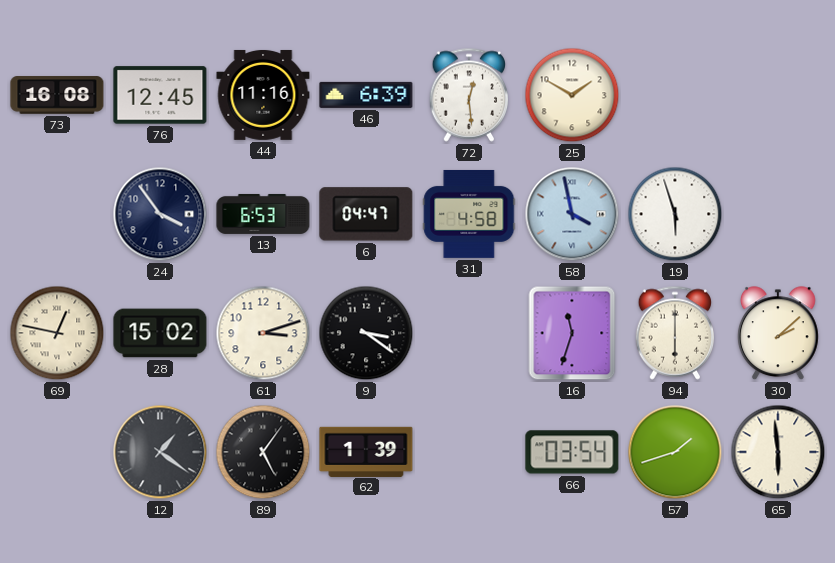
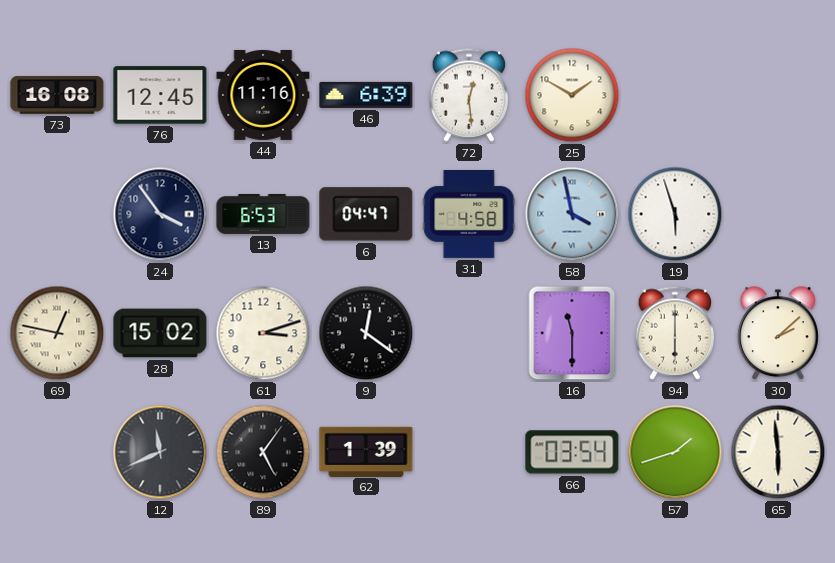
9: 3:21 -> 12:21
16: 11:33 -> 11:30
12: 1:21 -> 11:41
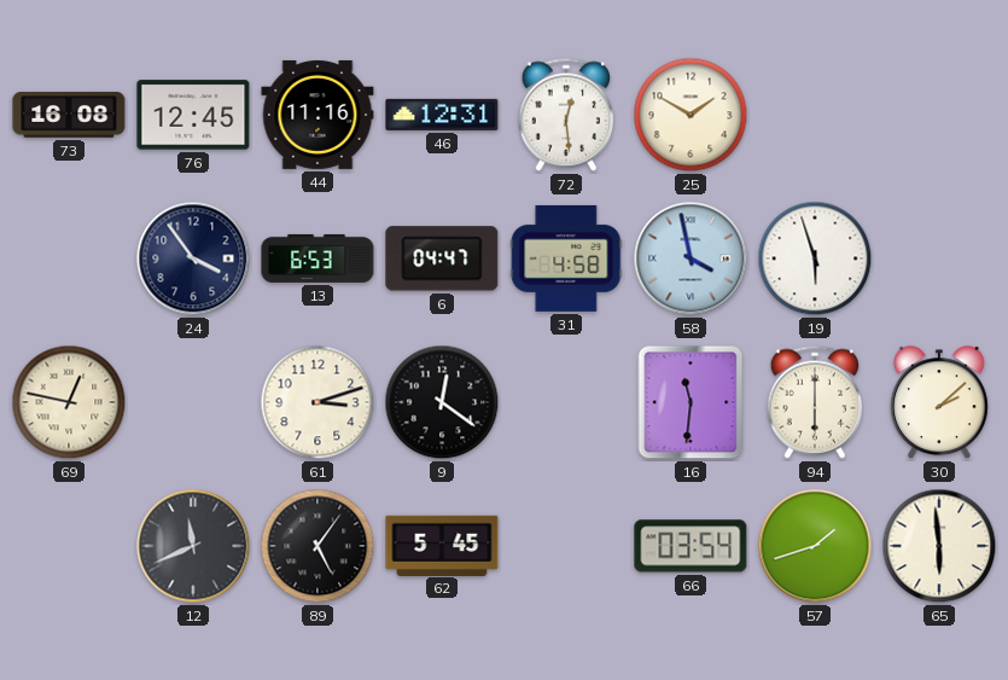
46: 6:39 -> 12:31
28: 15:02 -> none
16: 11:30 -> 11:31
62: 1:39 -> 5:45
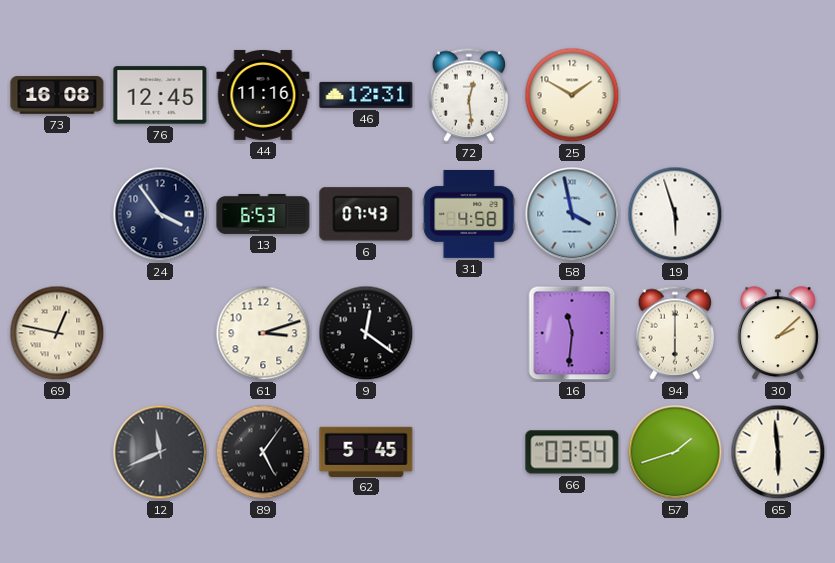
6: 04:47 -> 07:43
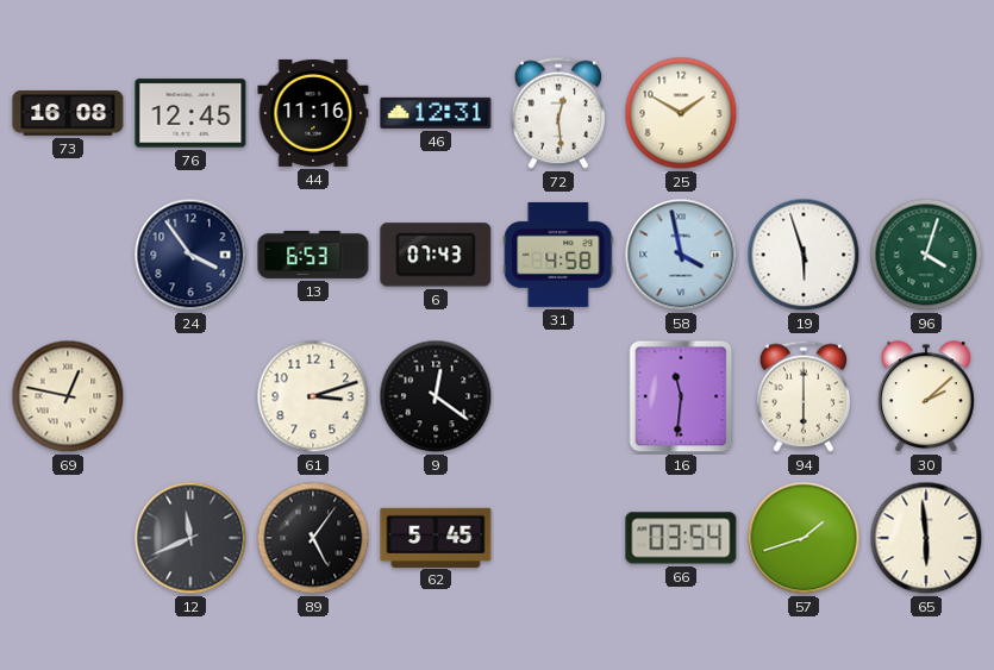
96: none -> 4:03
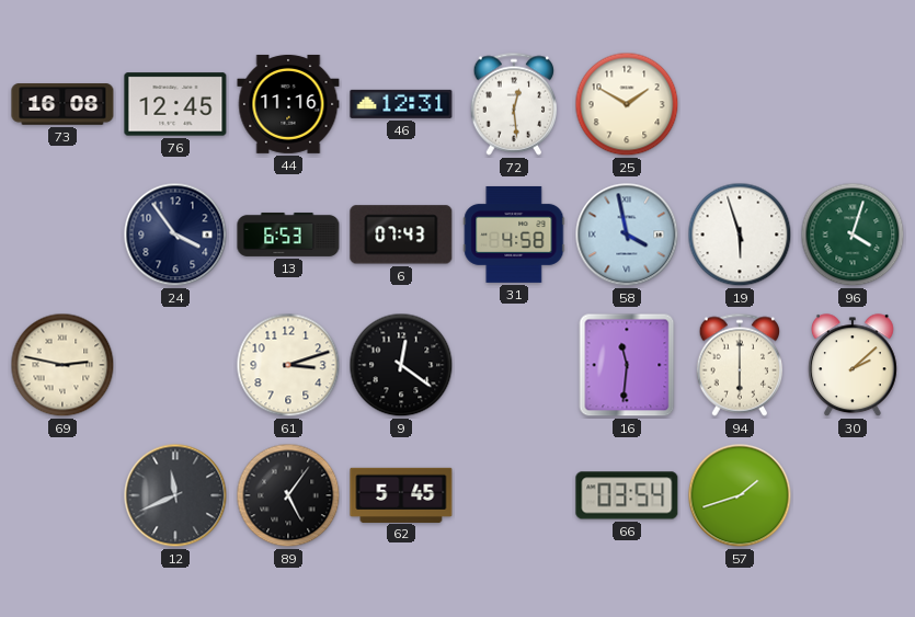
69: 12:47 -> 2:47
65: 5:59 -> none
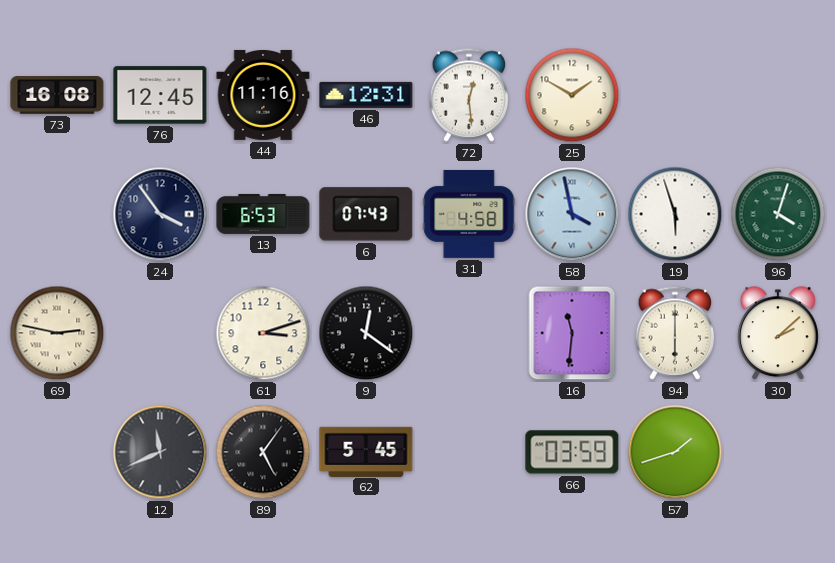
66: 03:54 -> 03:59
